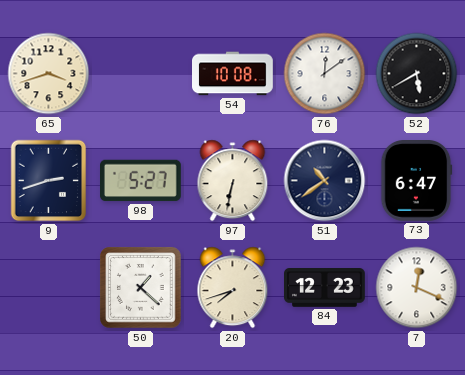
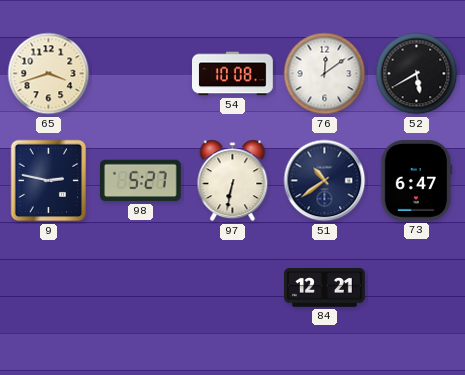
9: 2:42 -> 2:47
50: 1:22 -> none
20: 7:42 -> none
84: 12:23 -> 12:21
7: 12:19 -> none
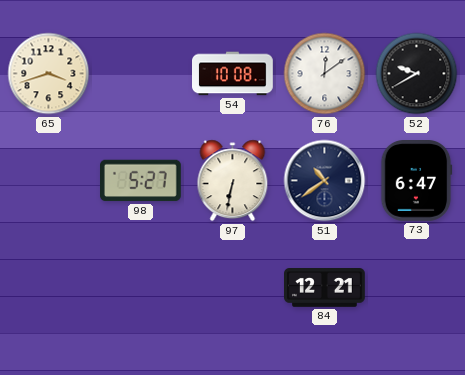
52: 5:40 -> 9:40
9: 2:47 -> none
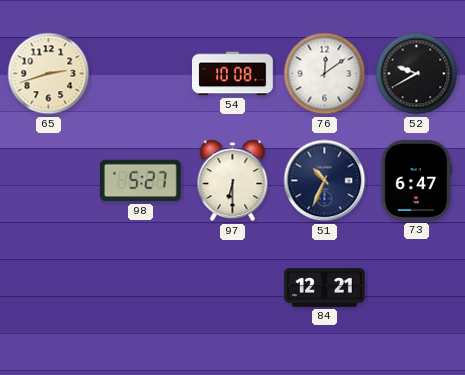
65: 3:42 -> 2:42
97: 6:32 -> 6:30
51: 10:39 -> 10:34
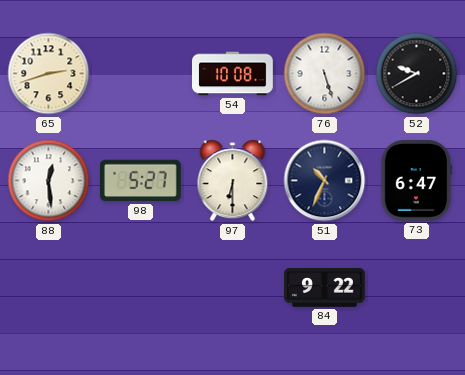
76: 12:09 -> 5:27
88: none -> 12:29
84: 12:21 -> 9:22
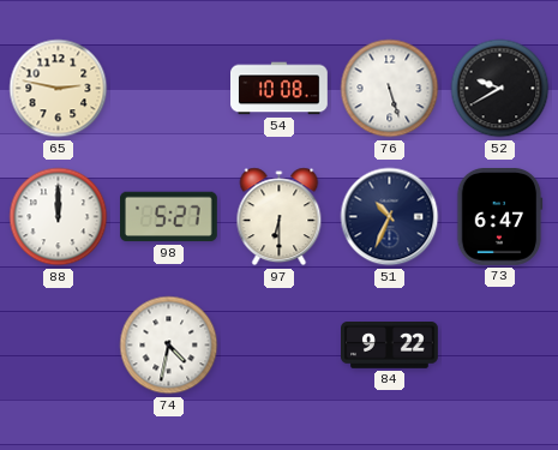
65: 2:42 -> 2:47
88: 12:29 -> 12:00
74: none -> 4:32
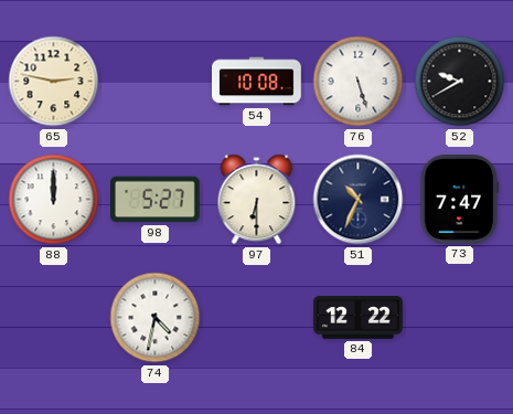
73: 6:47 -> 7:47
84: 9:22 -> 12:22
